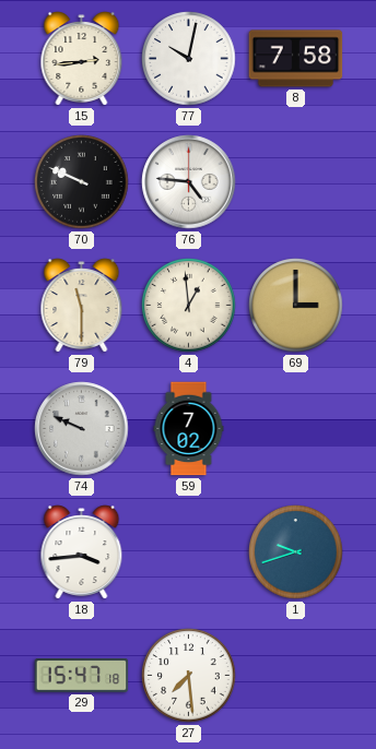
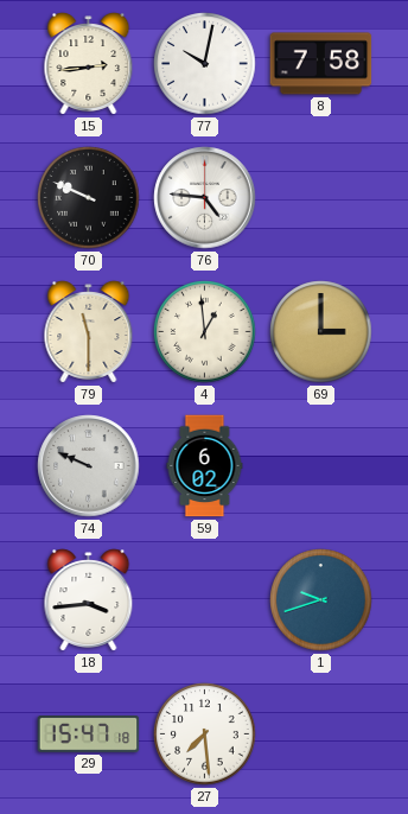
59: 7:02 -> 6:02
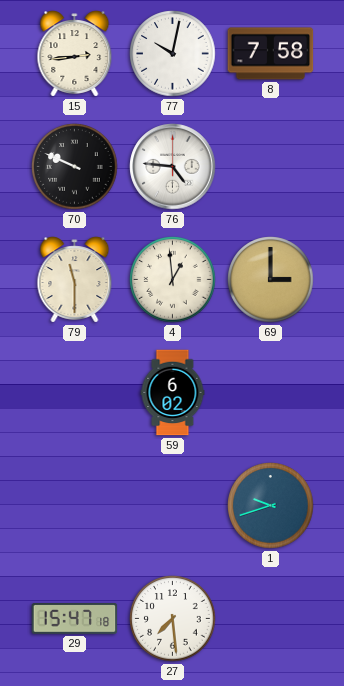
74: 9:49 -> none
18: 3:44 -> none
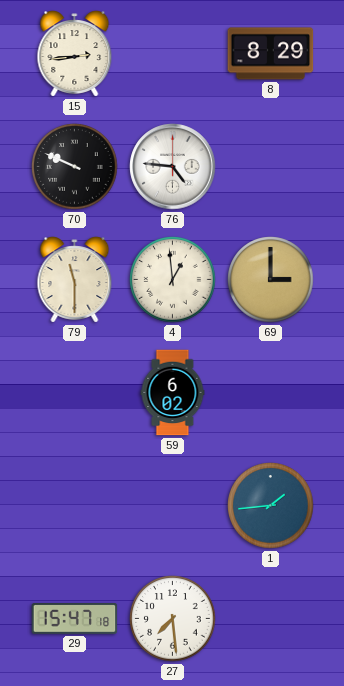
77: 10:02 -> none
8: 7:58 -> 8:29
1: 9:42 -> 1:44
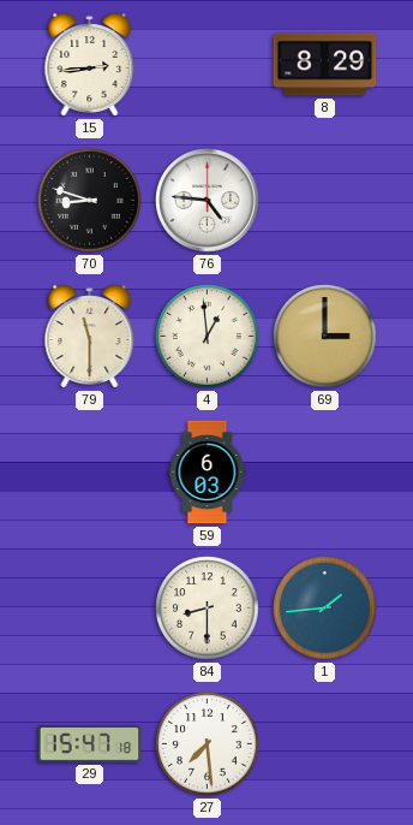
70: 9:49 -> 8:48
59: 6:02 -> 6:03
84: none -> 8:30
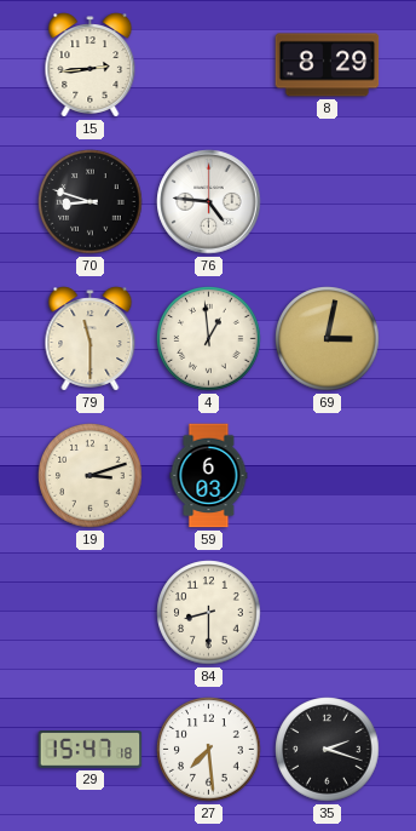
69: 3:00 -> 3:02
19: none -> 3:12
1: 1:44 -> none
35: none -> 2:18
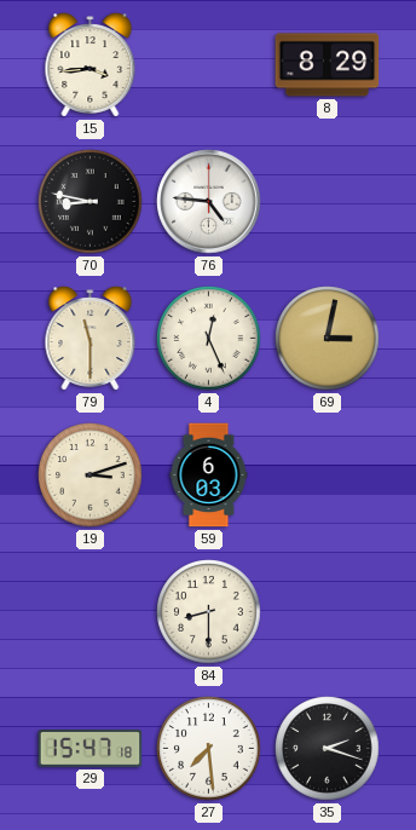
15: 2:44 -> 3:44
70: 8:48 -> 8:47
4: 12:59 -> 12:26
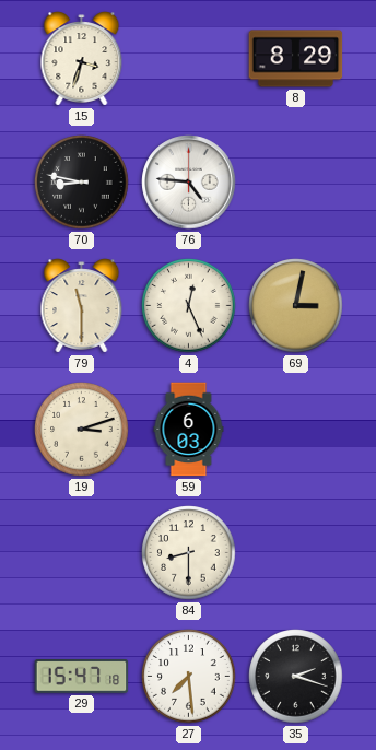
15: 3:44 -> 3:33
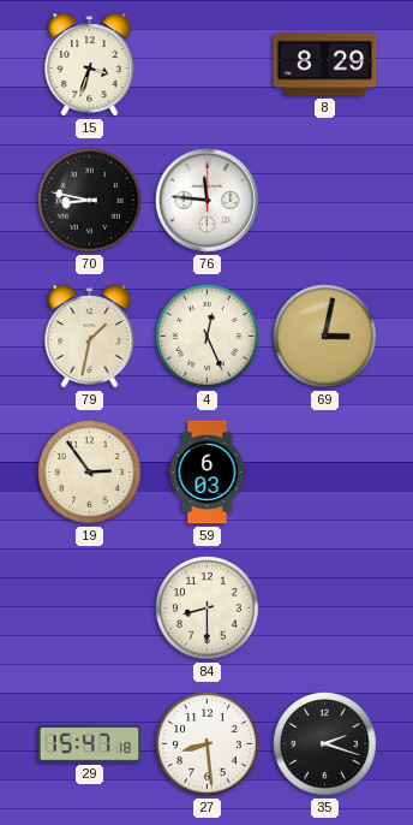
76: 4:46 -> 11:46
79: 11:30 -> 1:32
19: 3:12 -> 2:54
27: 7:29 -> 8:29
